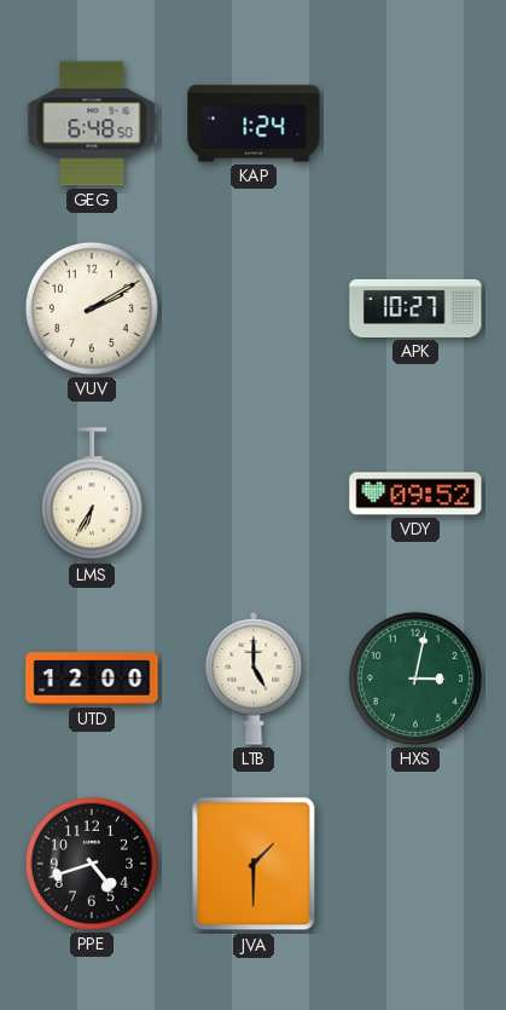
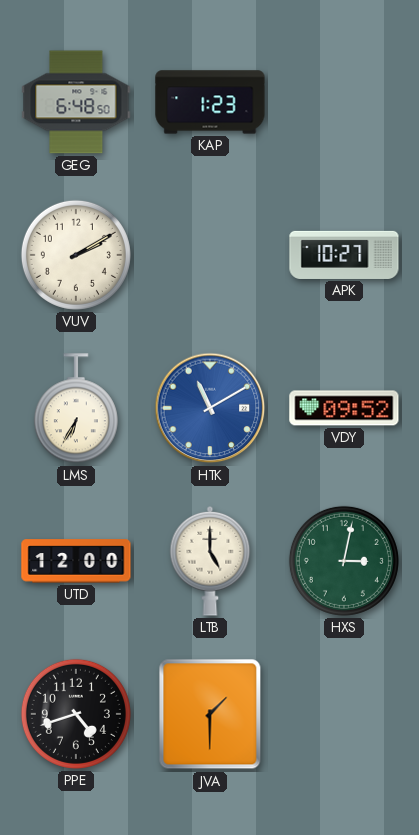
KAP: 1:24 -> 1:23
HTK: none -> 11:10
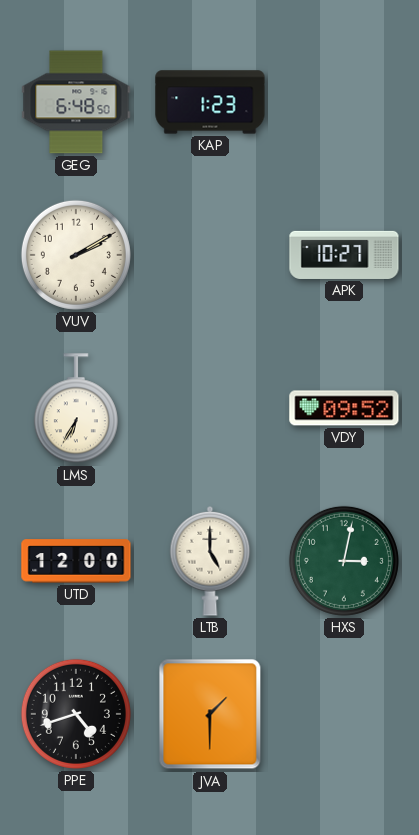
HTK: 11:10 -> none
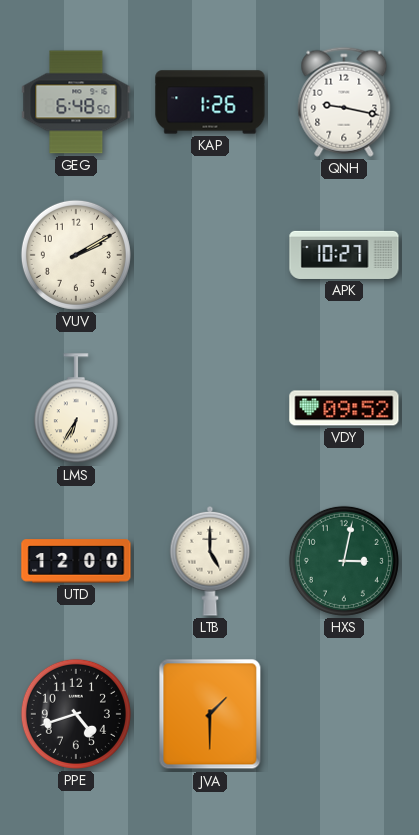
KAP: 1:23 -> 1:26
QNH: none -> 9:17
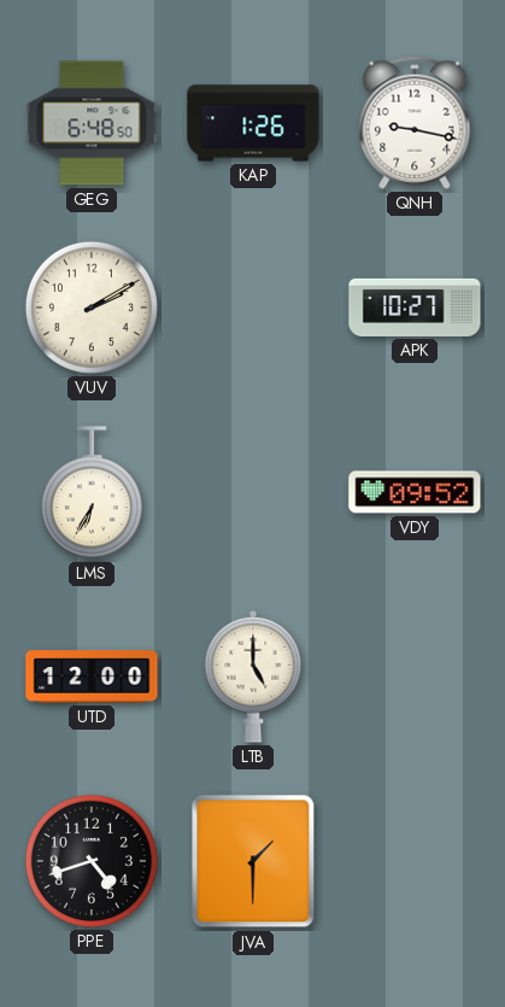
HXS: 3:02 -> none
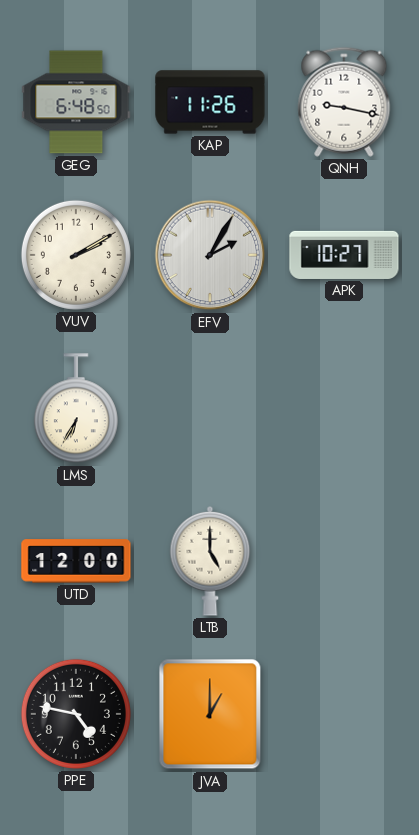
KAP: 1:26 -> 11:26
EFV: none -> 2:05
VDY: 09:52 -> none
PPE: 4:42 -> 4:47
JVA: 1:30 -> 1:00
